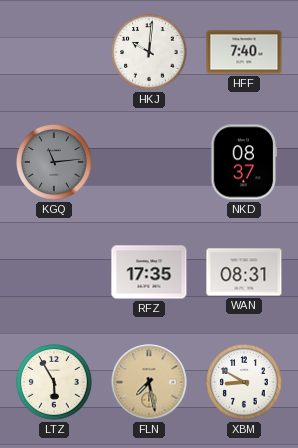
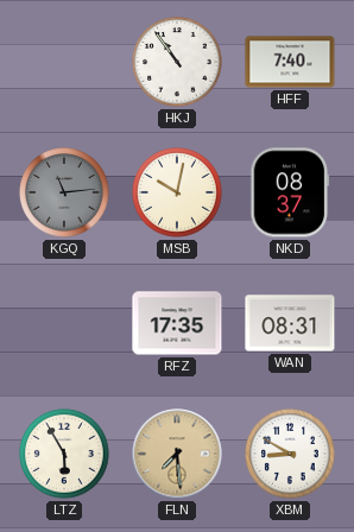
HKJ: 10:01 -> 10:54
MSB: none -> 10:02
FLN: 7:28 -> 7:29
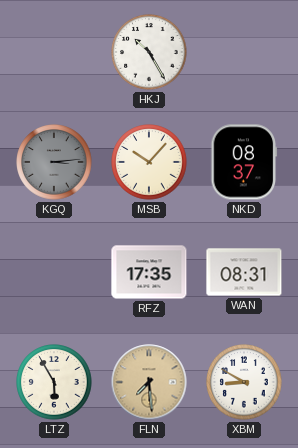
HKJ: 10:54 -> 10:25
HFF: 7:40 -> none
KGQ: 11:14 -> 3:14
MSB: 10:02 -> 10:07
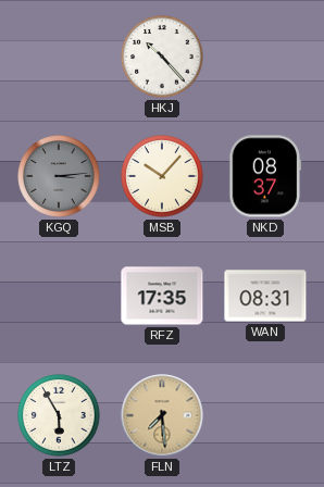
HKJ: 10:25 -> 10:23
XBM: 8:50 -> none
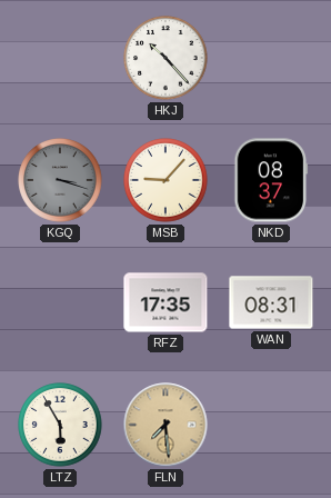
KGQ: 3:14 -> 3:18
MSB: 10:07 -> 9:07
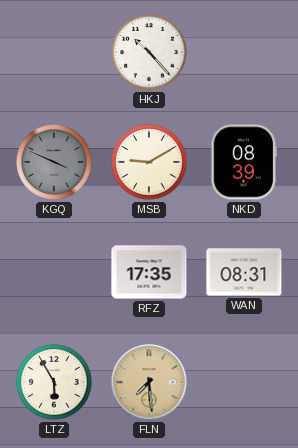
KGQ: 3:18 -> 3:49
MSB: 9:07 -> 9:10
NKD: 08:37 -> 08:39
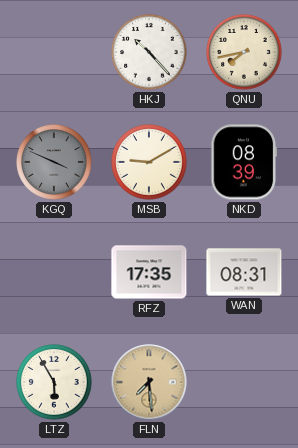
QNU: none -> 7:43
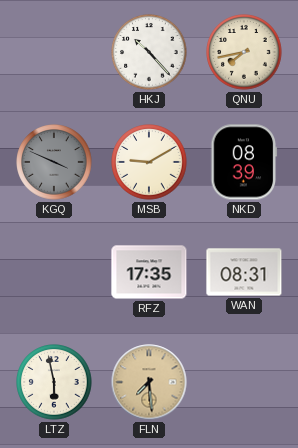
LTZ: 5:55 -> 5:58
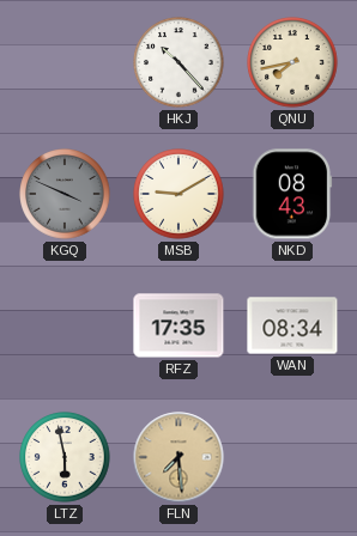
NKD: 08:39 -> 08:43
WAN: 08:31 -> 08:34
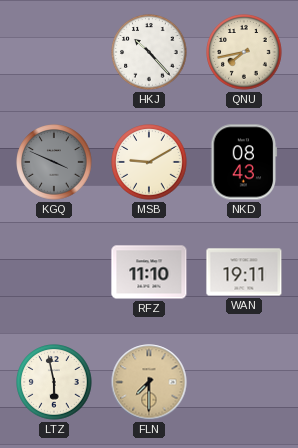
RFZ: 17:35 -> 11:10
WAN: 08:34 -> 19:11
FLN: 7:29 -> 7:30
